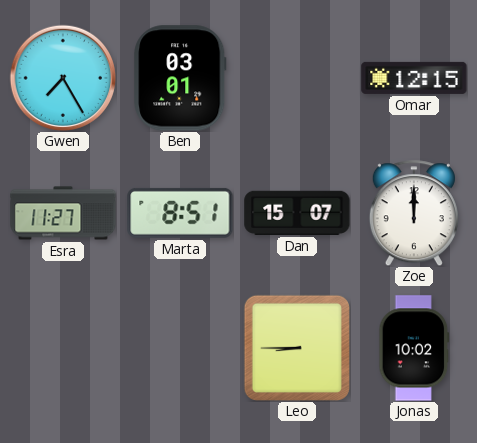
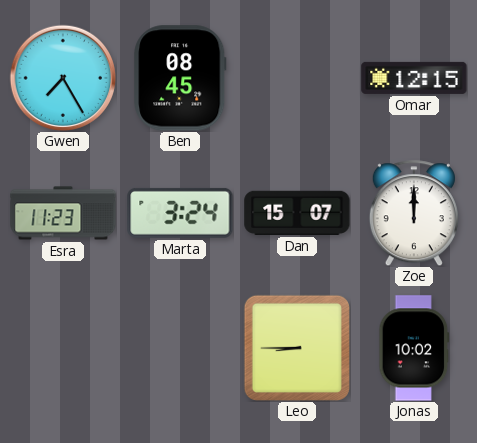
Ben: 03:01 -> 08:45
Esra: 11:27 -> 11:23
Marta: 8:51 -> 3:24
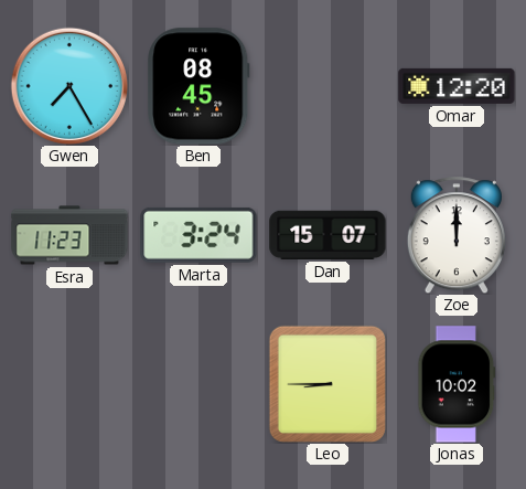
Omar: 12:15 -> 12:20
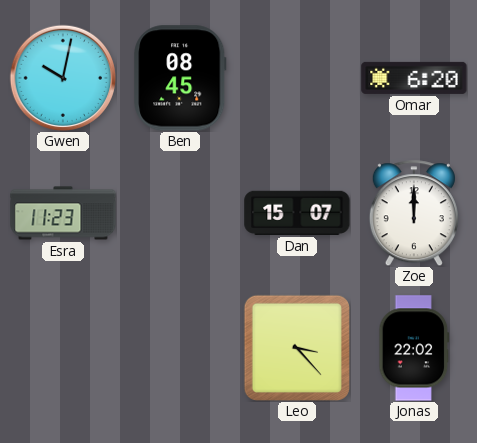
Gwen: 7:25 -> 10:02
Omar: 12:20 -> 6:20
Marta: 3:24 -> none
Leo: 8:45 -> 3:23
Jonas: 10:02 -> 22:02
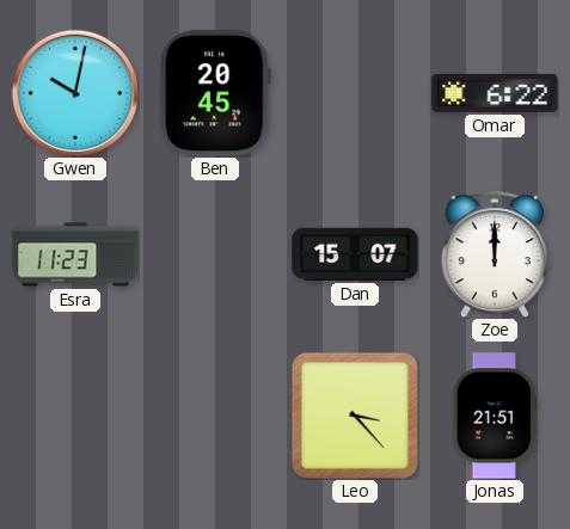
Ben: 08:45 -> 20:45
Omar: 6:20 -> 6:22
Jonas: 22:02 -> 21:51
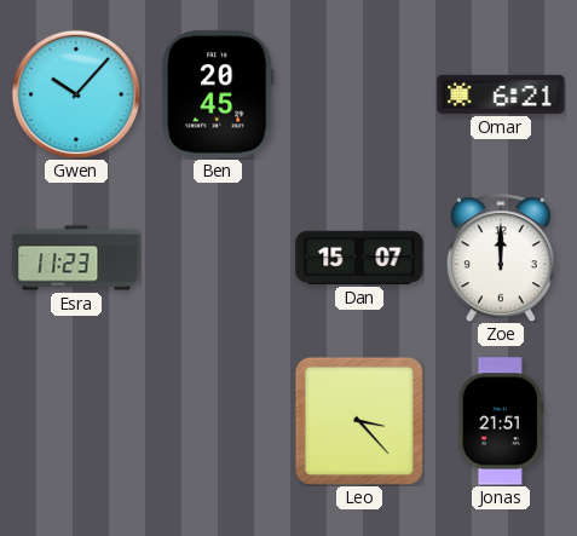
Gwen: 10:02 -> 10:07
Omar: 6:22 -> 6:21
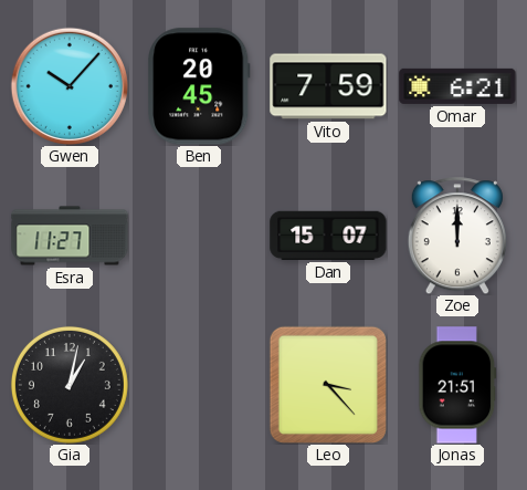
Vito: none -> 7:59
Esra: 11:23 -> 11:27
Gia: none -> 1:02
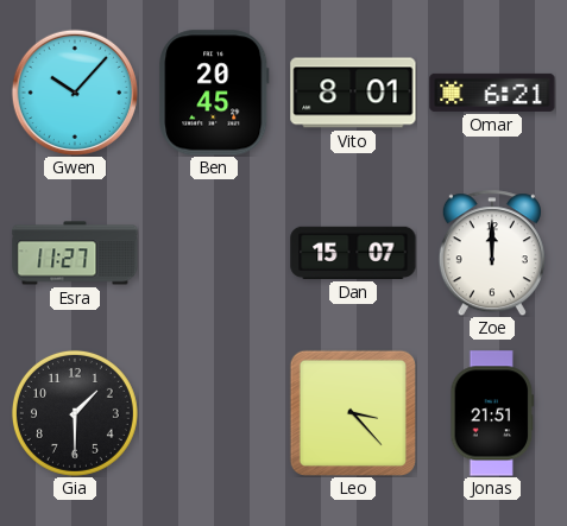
Vito: 7:59 -> 8:01
Gia: 1:02 -> 1:30
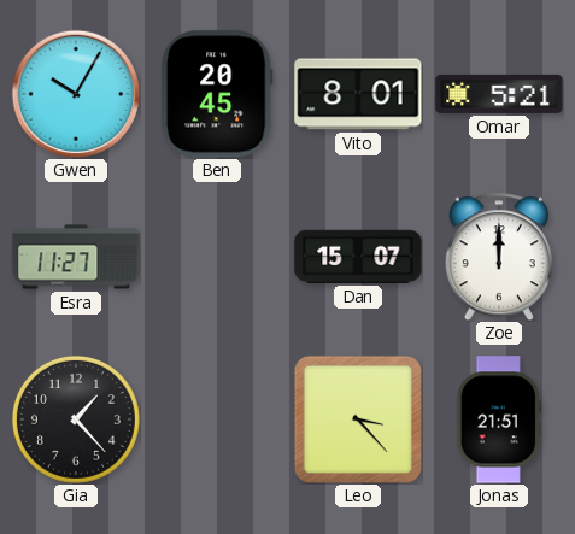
Gwen: 10:07 -> 10:05
Omar: 6:21 -> 5:21
Gia: 1:30 -> 1:23
